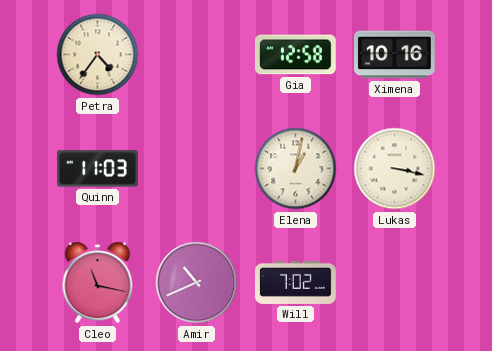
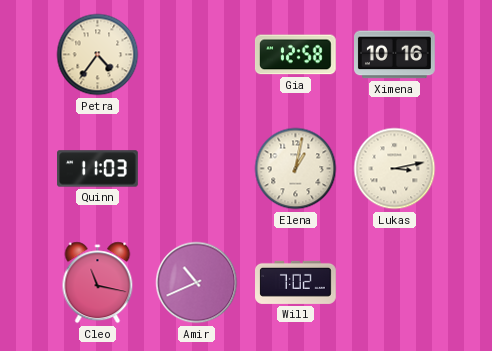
Lukas: 3:17 -> 3:13
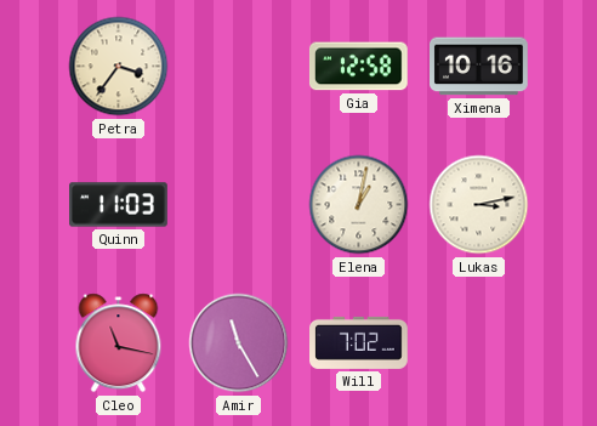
Petra: 4:36 -> 3:36
Amir: 10:41 -> 11:25
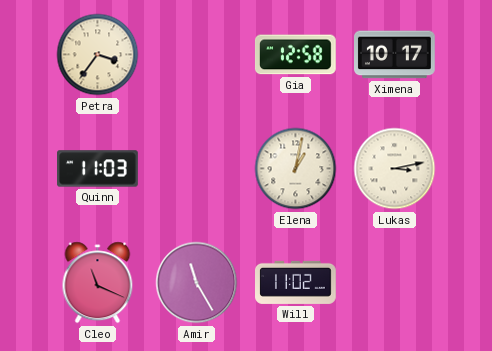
Ximena: 10:16 -> 10:17
Cleo: 11:17 -> 11:19
Will: 7:02 -> 11:02
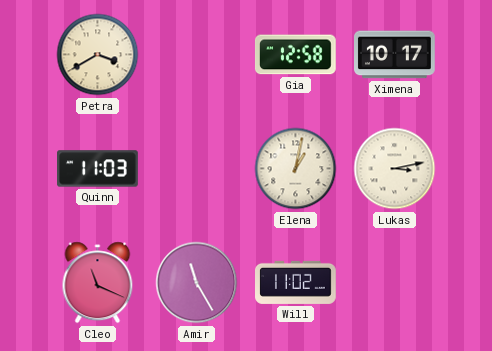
Petra: 3:36 -> 3:40
